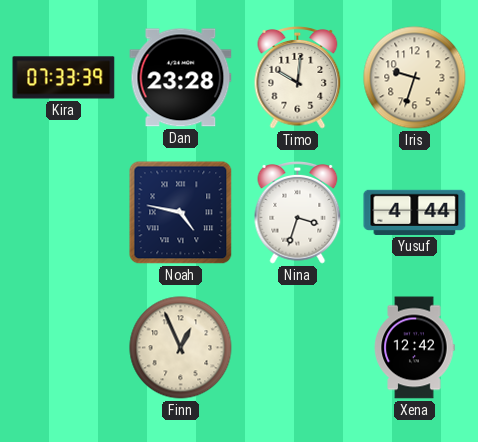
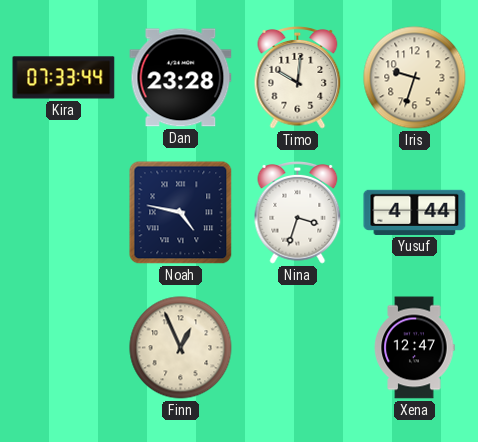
Kira: 07:33:39 -> 07:33:44
Xena: 12:42 -> 12:47
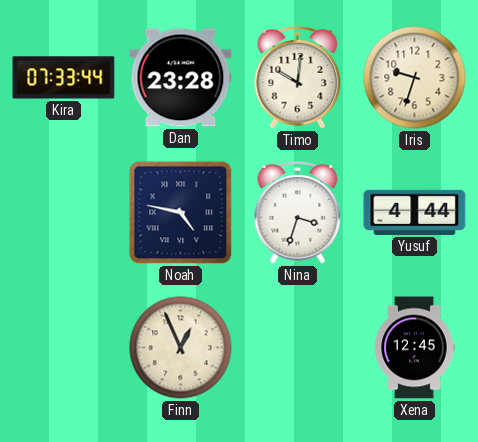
Xena: 12:47 -> 12:45
